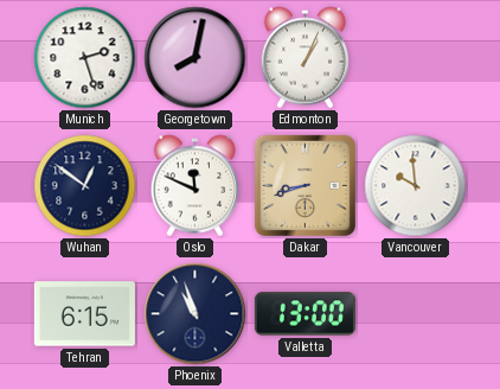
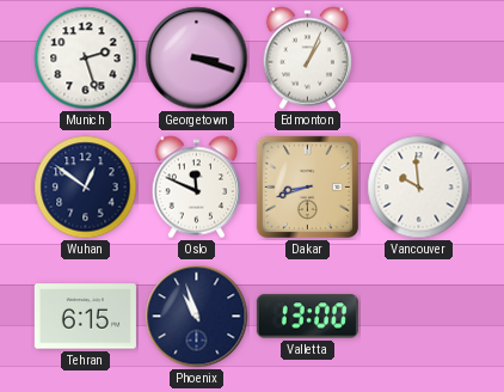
Georgetown: 8:02 -> 3:18
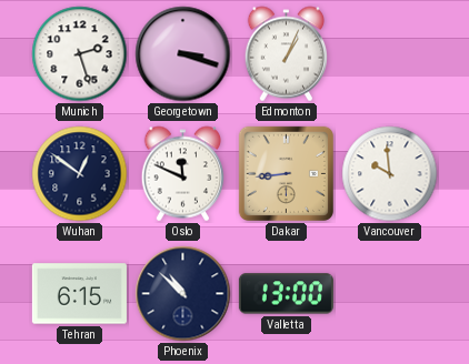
Dakar: 8:42 -> 8:44
Phoenix: 10:57 -> 10:52
